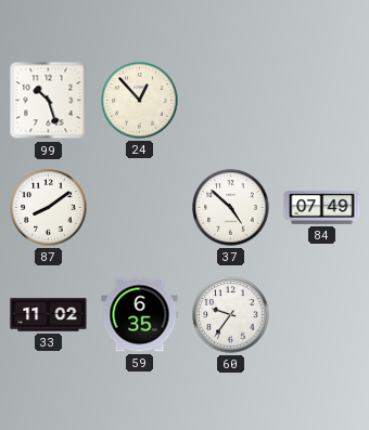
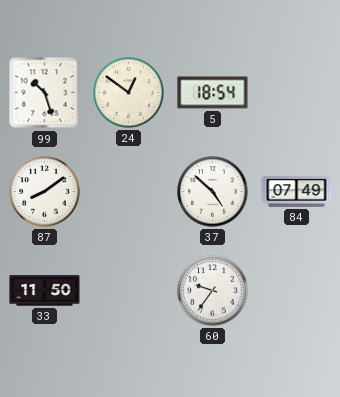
24: 12:53 -> 12:51
5: none -> 18:54
33: 11:02 -> 11:50
59: 6:35 -> none
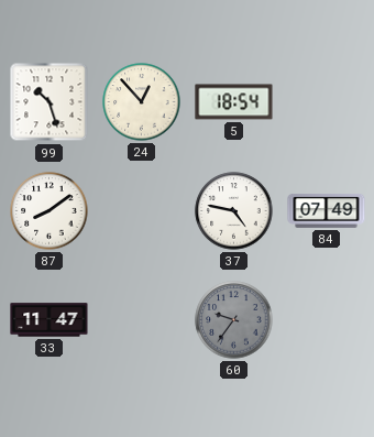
24: 12:51 -> 12:53
37: 4:52 -> 4:47
33: 11:50 -> 11:47
60 dial: white -> grey
